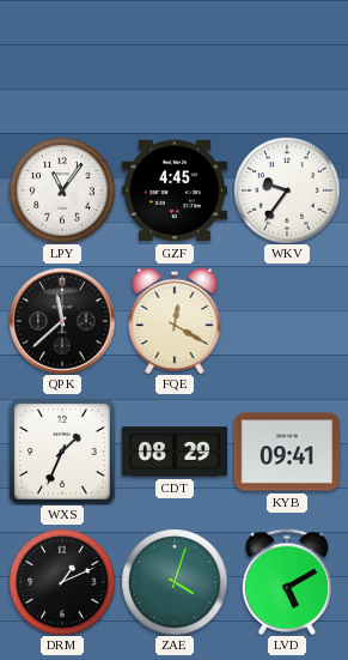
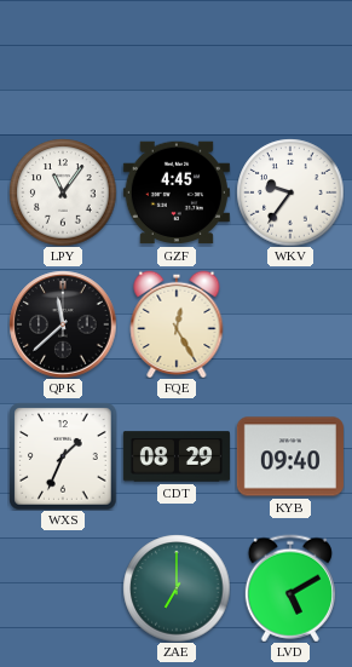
FQE: 12:20 -> 12:25
KYB: 09:41 -> 09:40
DRM: 1:11 -> none
ZAE: 4:03 -> 7:00
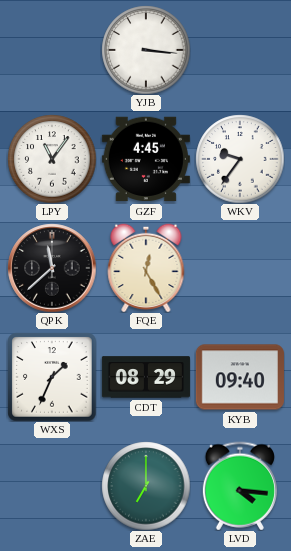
YJB: none -> 3:16
LVD: 5:10 -> 4:16
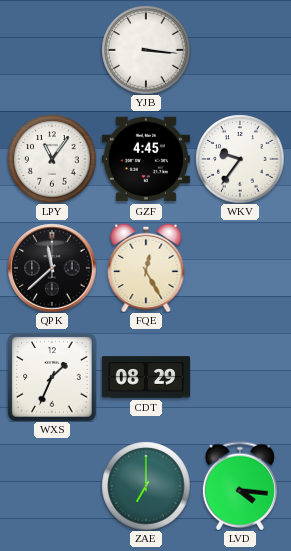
KYB: 09:40 -> none
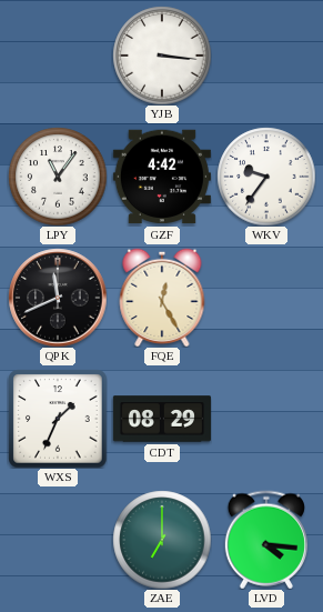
GZF: 4:45 -> 4:42
QPK: 11:38 -> 11:41
